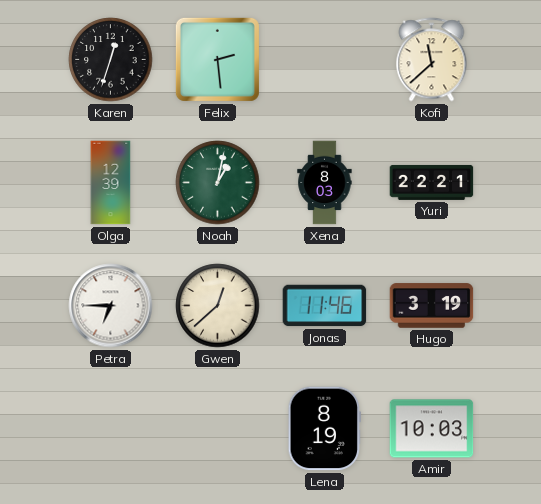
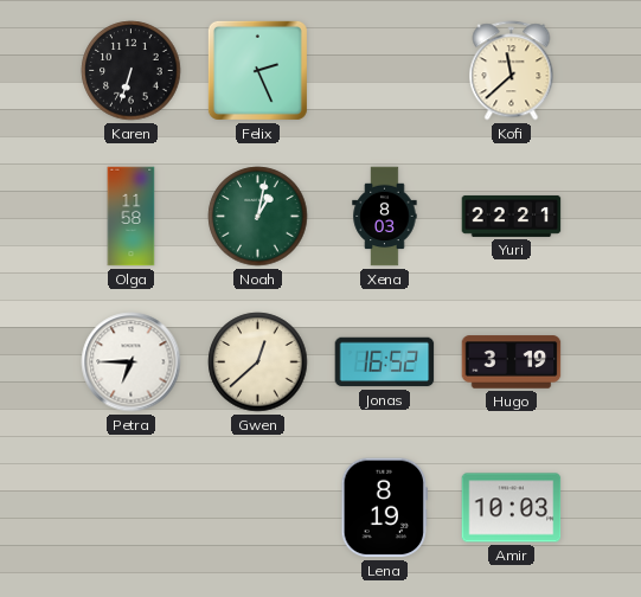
Karen: 12:33 -> 6:33
Felix: 2:29 -> 2:26
Olga: 12:39 -> 11:58
Jonas: 11:46 -> 16:52
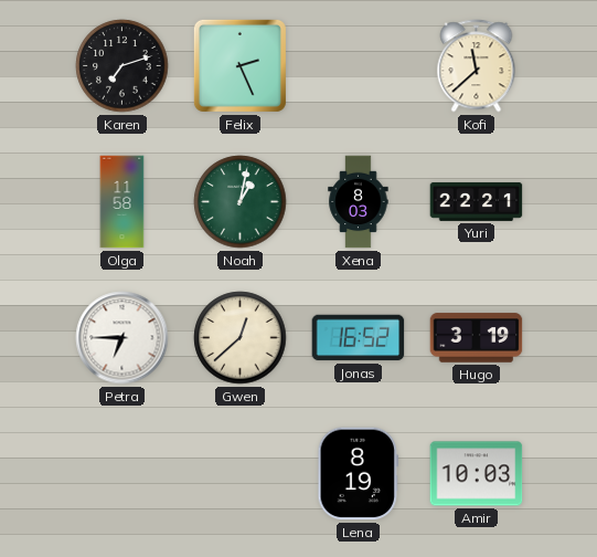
Karen: 6:33 -> 7:12
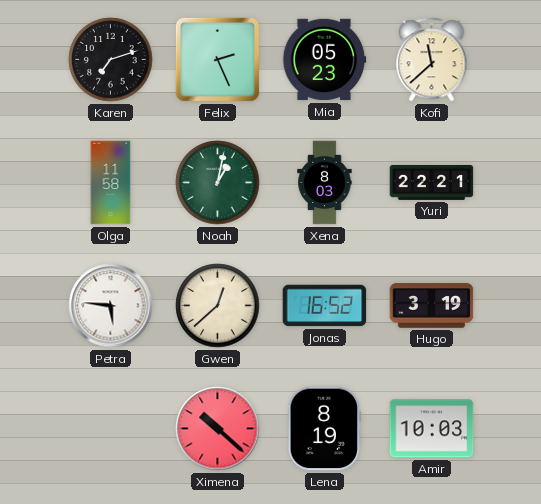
Mia: none -> 05:23
Petra: 6:45 -> 5:46
Ximena: none -> 10:22
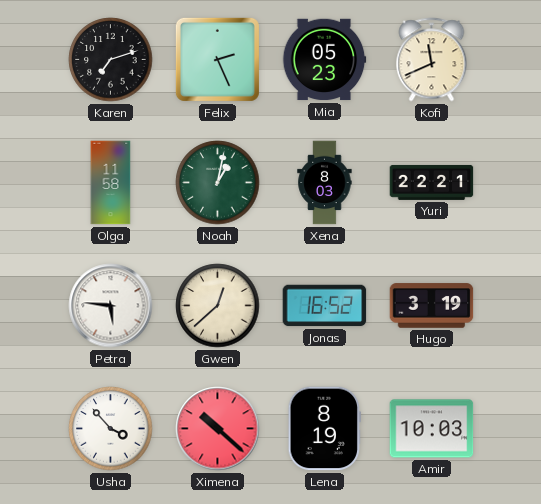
Kofi: 11:38 -> 11:41
Usha: none -> 3:53
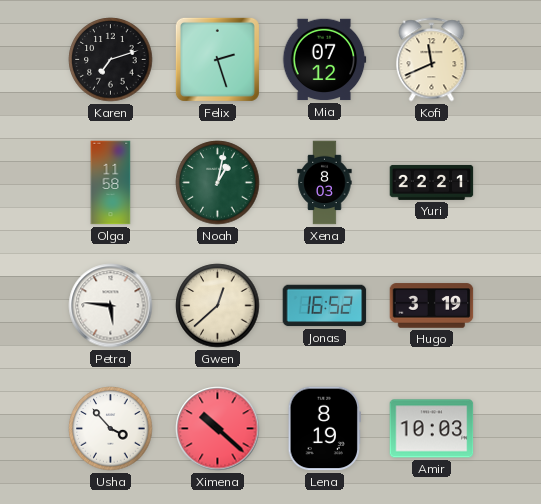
Felix: 2:26 -> 2:27
Mia: 05:23 -> 07:12
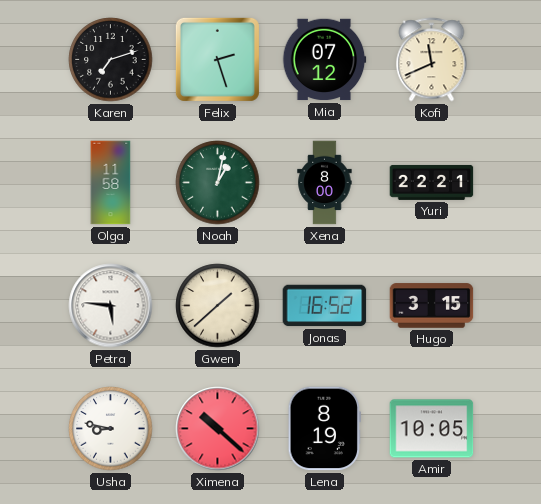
Xena: 8:03 -> 8:00
Gwen: 12:38 -> 1:38
Hugo: 3:19 -> 3:15
Usha: 3:53 -> 8:47
Amir: 10:03 -> 10:05
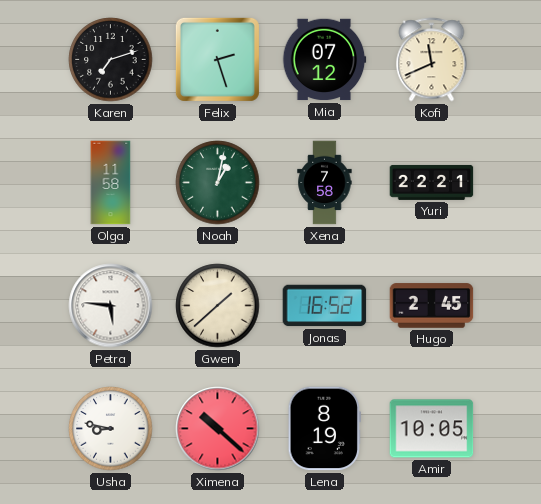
Xena: 8:00 -> 7:58
Hugo: 3:15 -> 2:45
